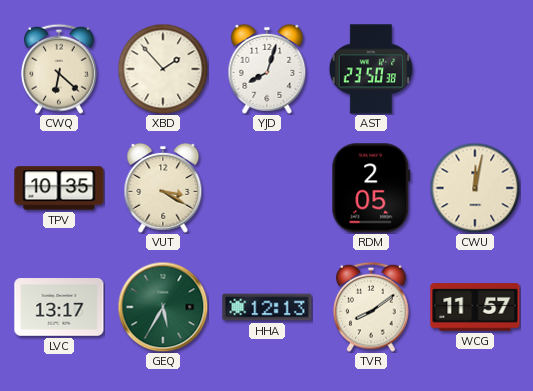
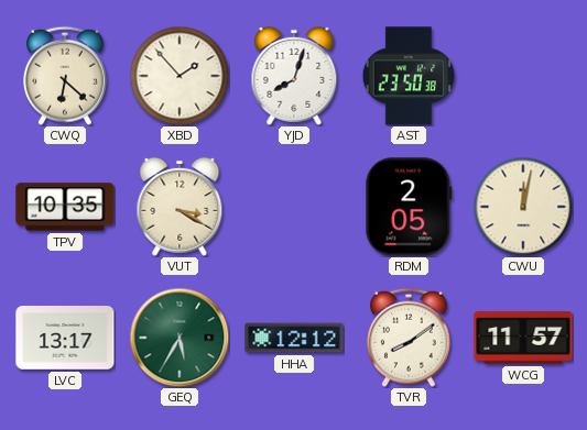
HHA: 12:13 -> 12:12
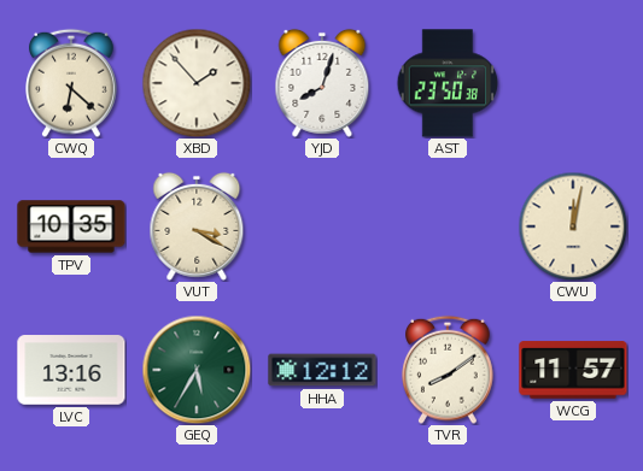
RDM: 2:05 -> none
LVC: 13:17 -> 13:16
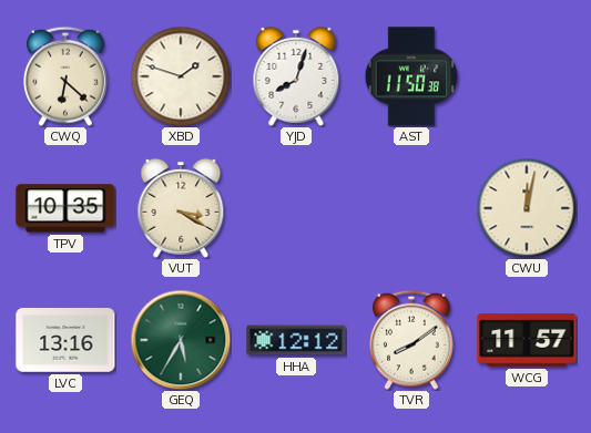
XBD: 1:53 -> 1:48
AST: 23:50 -> 11:50
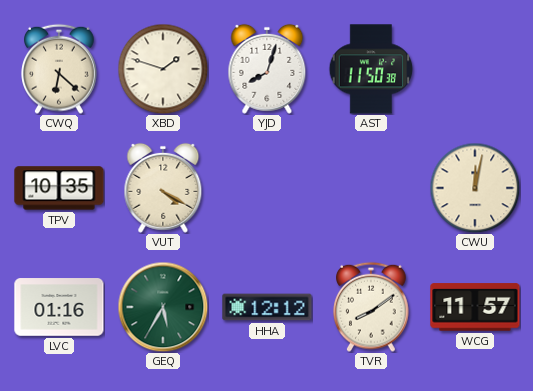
VUT: 3:20 -> 4:20
LVC: 13:16 -> 01:16
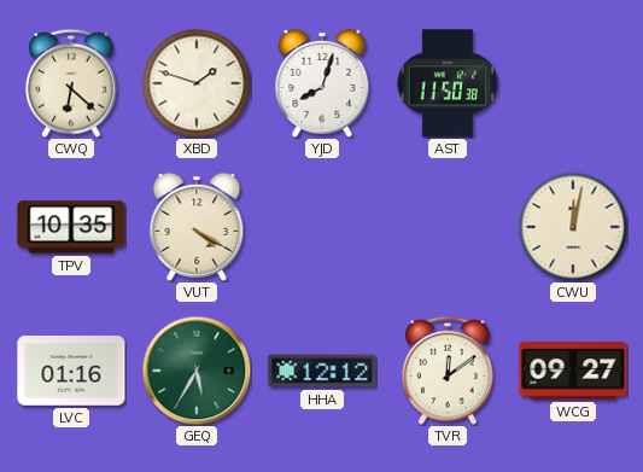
TVR: 8:09 -> 12:09
WCG: 11:57 -> 09:27
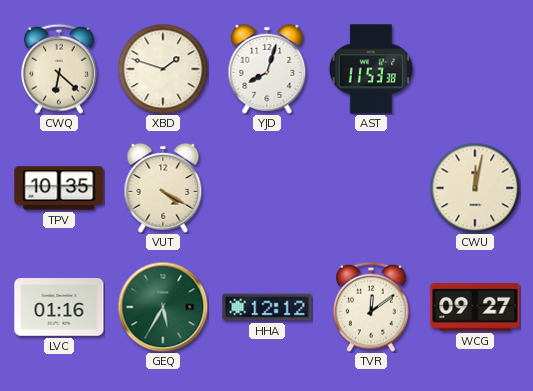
AST: 11:50 -> 11:53
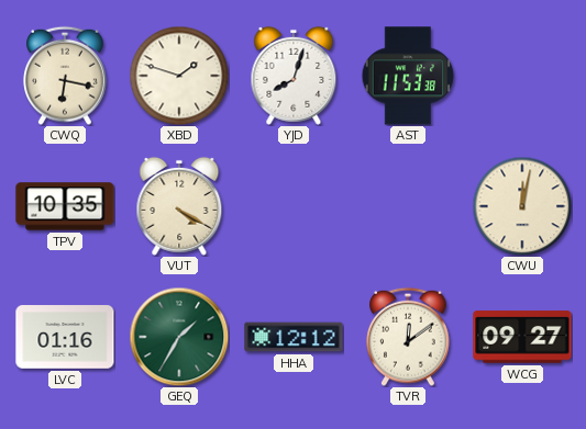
CWQ: 6:22 -> 6:17
GEQ: 5:35 -> 1:35
